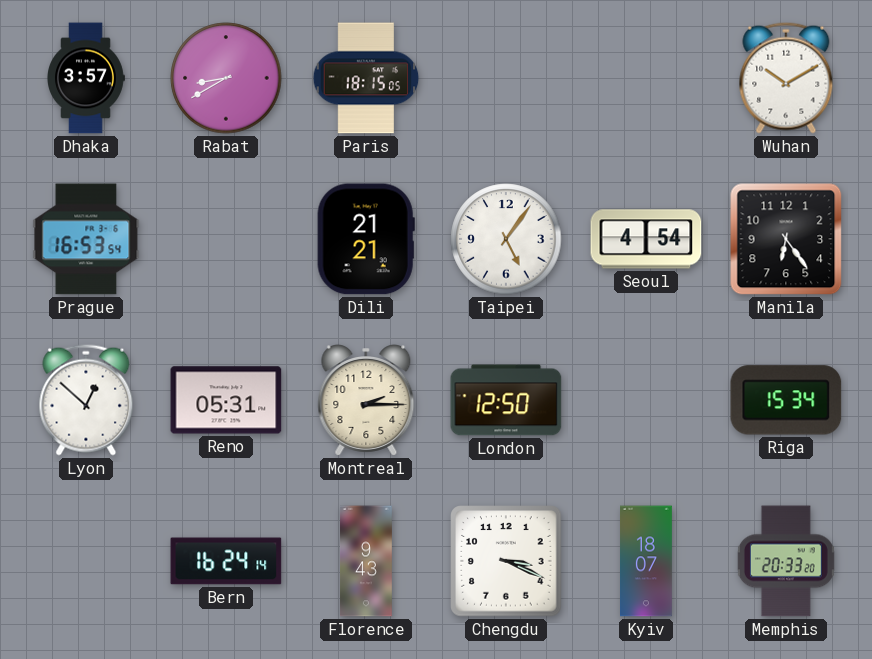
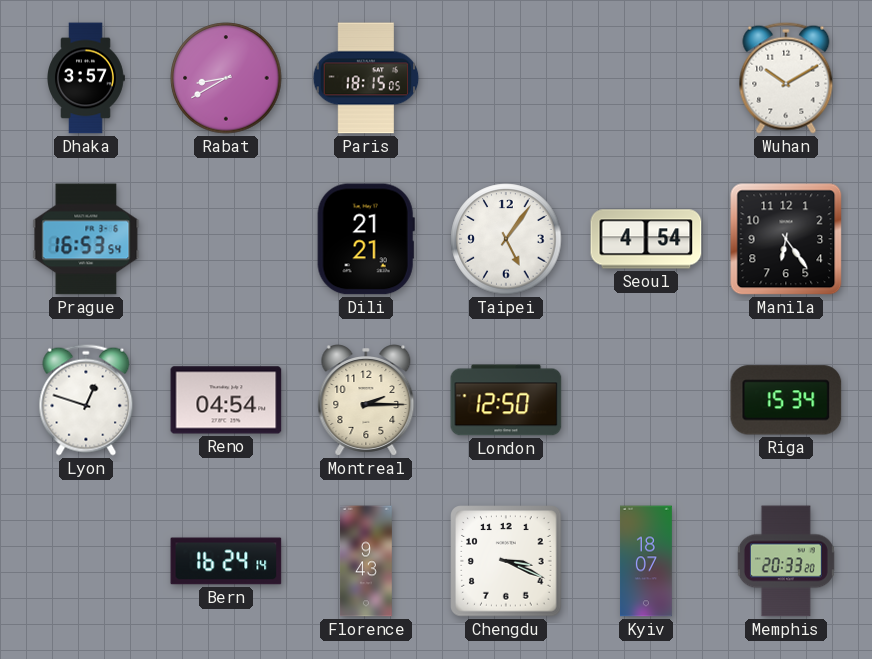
Lyon: 12:52 -> 12:48
Reno: 05:31 -> 04:54
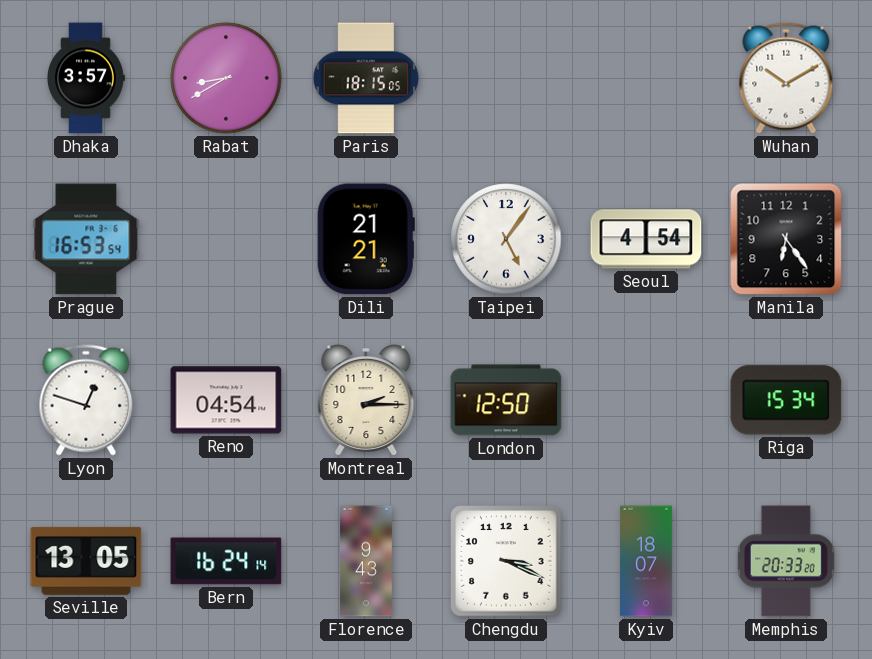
Seville: none -> 13:05
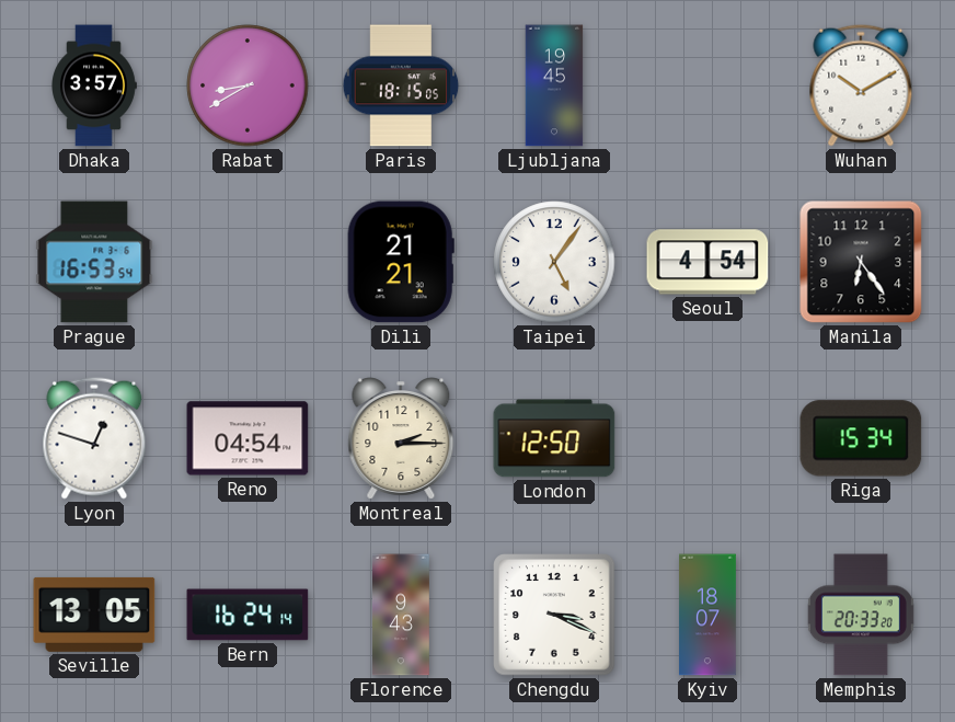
Ljubljana: none -> 19:45
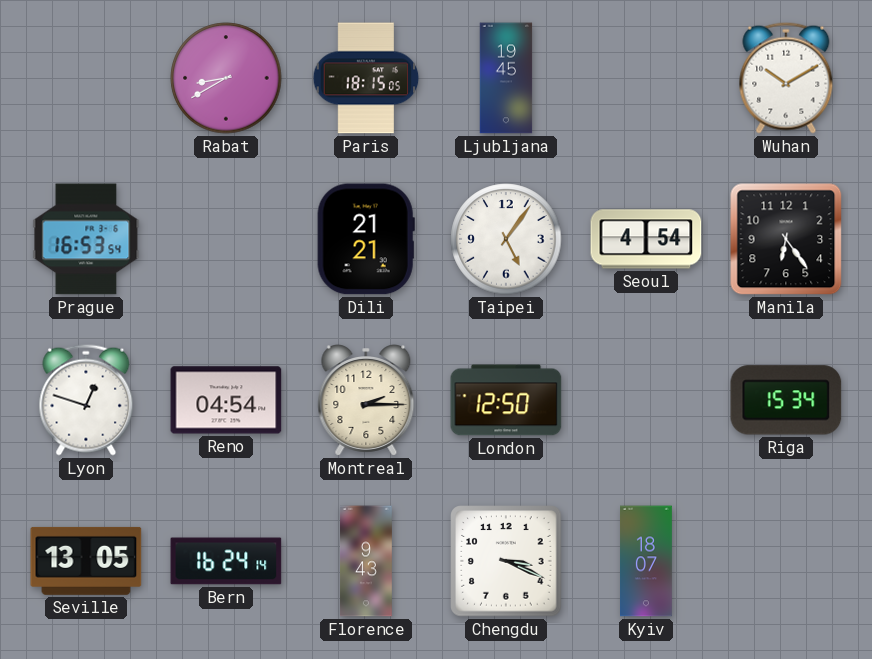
Dhaka: 3:57 -> none
Memphis: 20:33 -> none
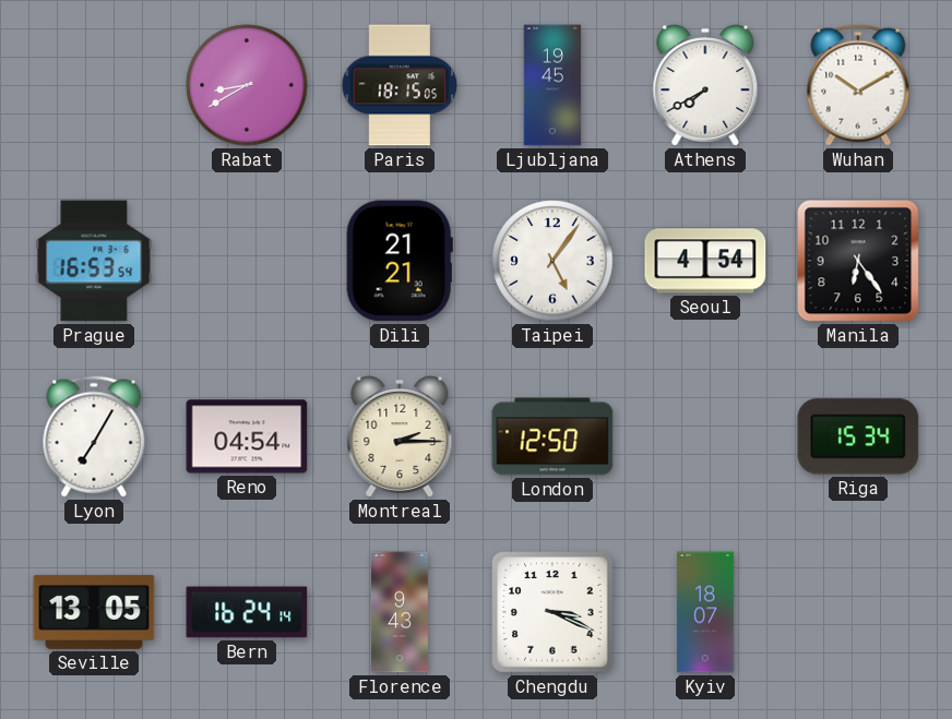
Athens: none -> 7:40
Lyon: 12:48 -> 7:05
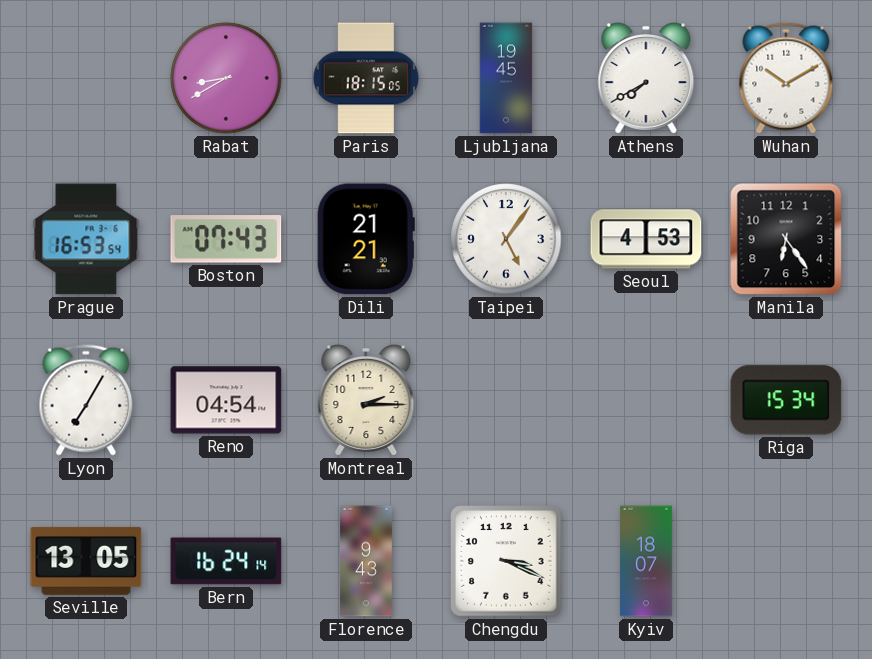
Boston: none -> 07:43
Seoul: 4:54 -> 4:53
London: 12:50 -> none
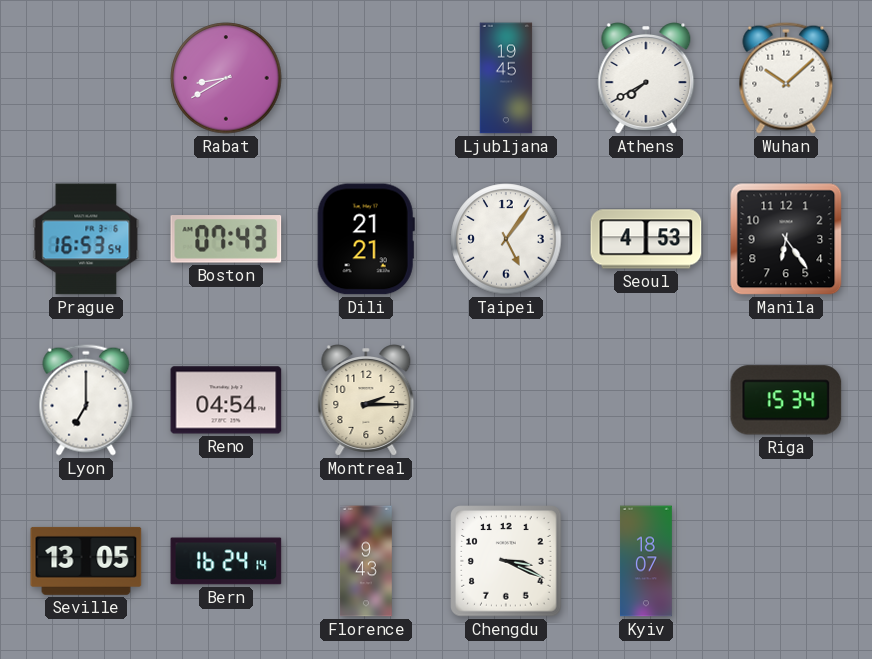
Paris: 18:15 -> none
Wuhan: 10:10 -> 10:08
Lyon: 7:05 -> 7:00
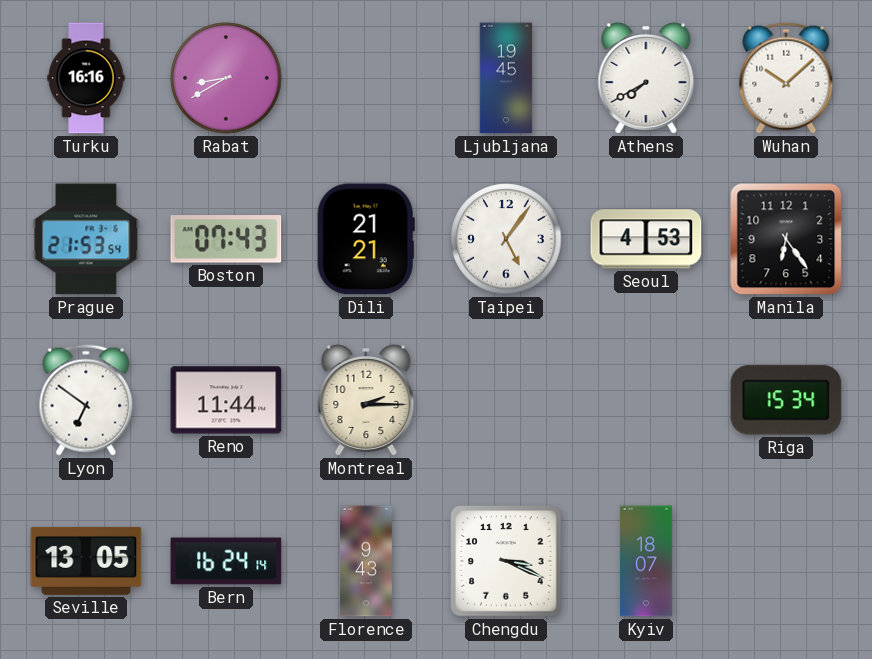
Turku: none -> 16:16
Prague: 16:53 -> 21:53
Lyon: 7:00 -> 6:51
Reno: 04:54 -> 11:44
